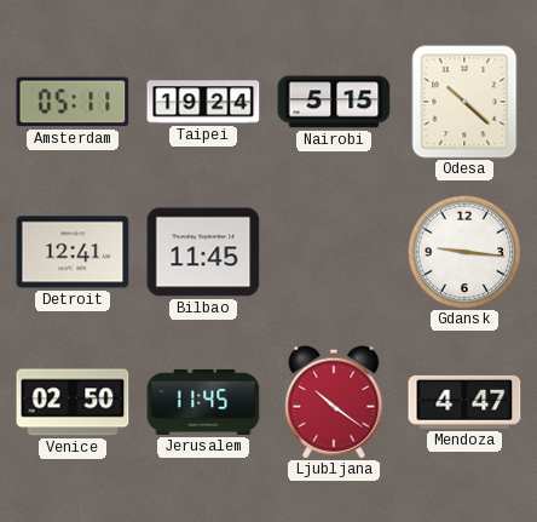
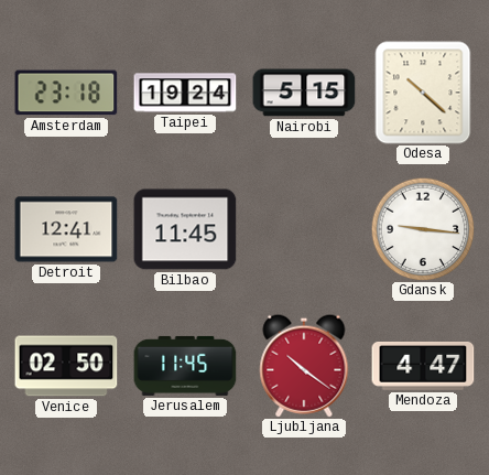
Amsterdam: 05:11 -> 23:18
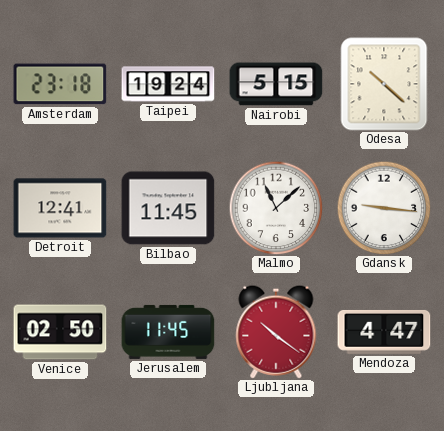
Malmo: none -> 11:08
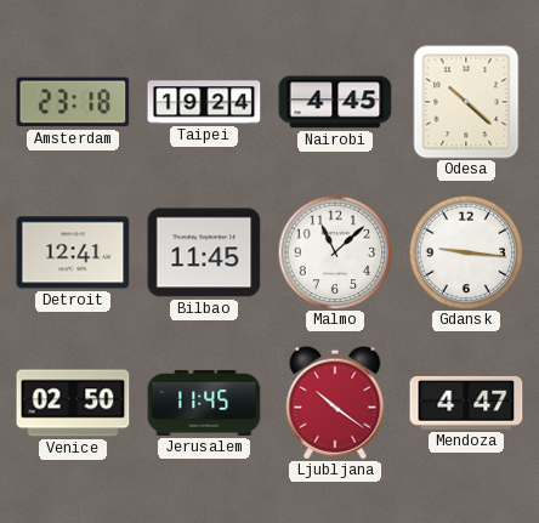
Nairobi: 5:15 -> 4:45
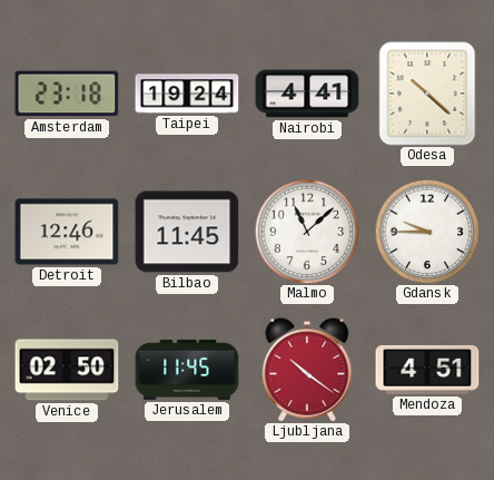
Nairobi: 4:45 -> 4:41
Detroit: 12:41 -> 12:46
Gdansk: 9:16 -> 9:45
Mendoza: 4:47 -> 4:51
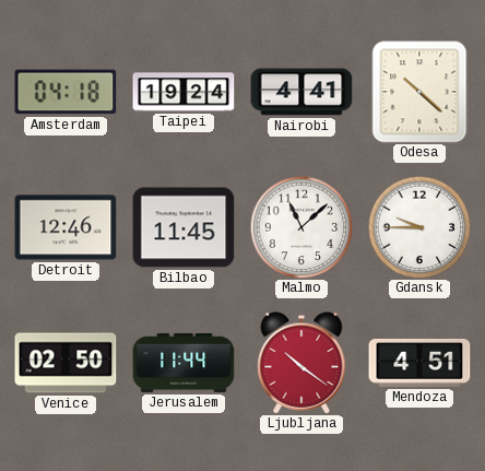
Amsterdam: 23:18 -> 04:18
Jerusalem: 11:45 -> 11:44
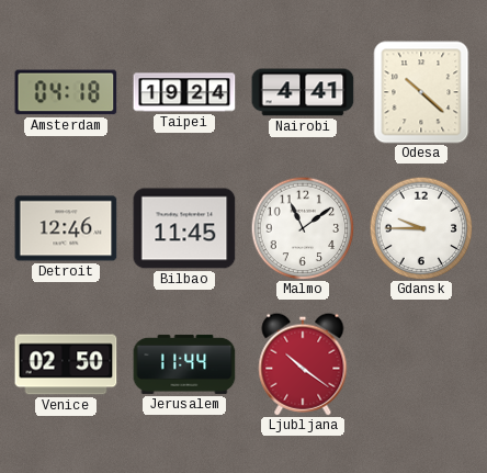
Malmo: 11:08 -> 11:09
Mendoza: 4:51 -> none
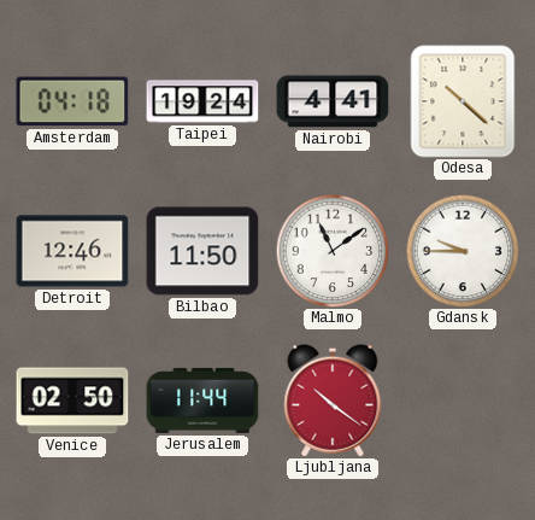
Bilbao: 11:45 -> 11:50
